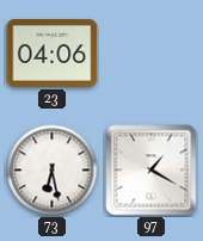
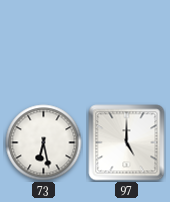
23: 04:06 -> none
97: 1:20 -> 5:00
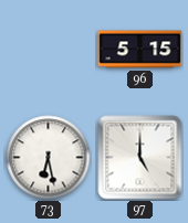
96: none -> 5:15
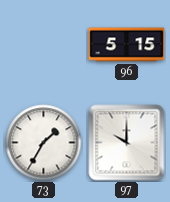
73: 6:28 -> 1:35
97: 5:00 -> 10:00
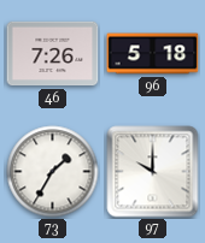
46: none -> 7:26
96: 5:15 -> 5:18
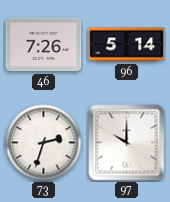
96: 5:18 -> 5:14
73: 1:35 -> 2:33
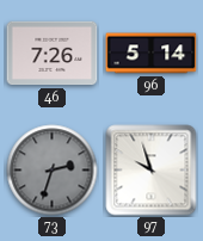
73 dial: white -> grey
97: 10:00 -> 9:57
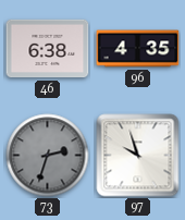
46: 7:26 -> 6:38
96: 5:14 -> 4:35
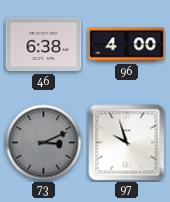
96: 4:35 -> 4:00
73: 2:33 -> 3:11
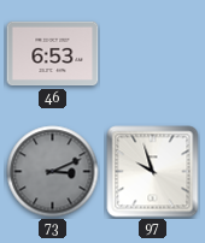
46: 6:38 -> 6:53
96: 4:00 -> none
